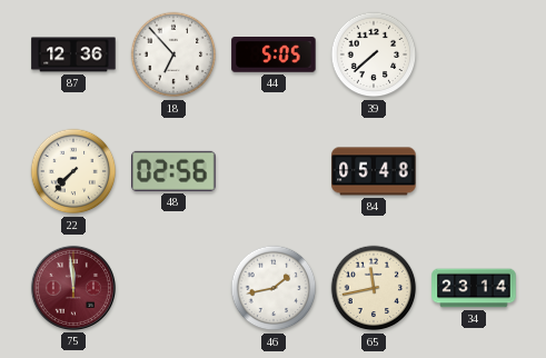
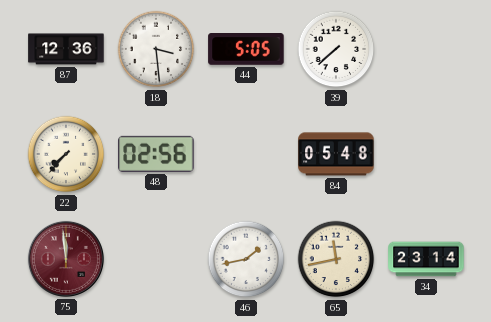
18: 6:53 -> 3:29
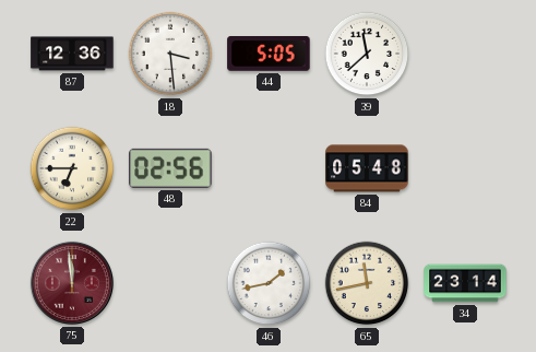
39: 7:38 -> 11:38
22: 7:37 -> 6:45
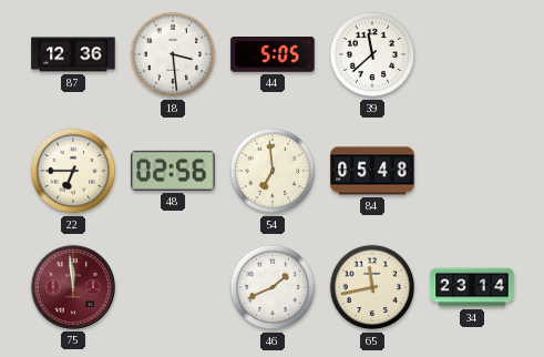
54: none -> 6:59
46: 1:43 -> 1:41
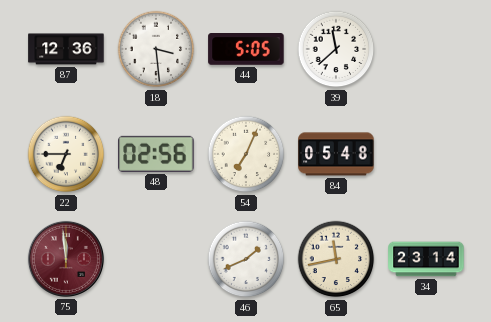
54: 6:59 -> 7:04
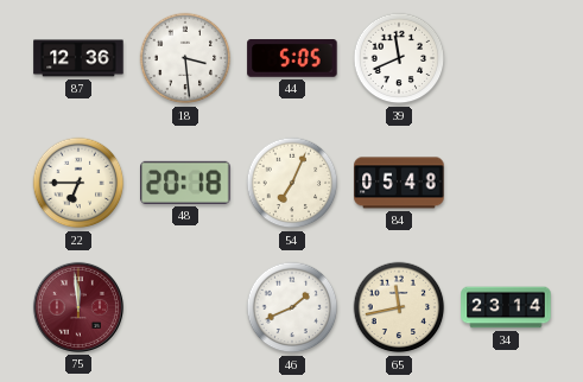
39: 11:38 -> 11:41
48: 02:56 -> 20:18
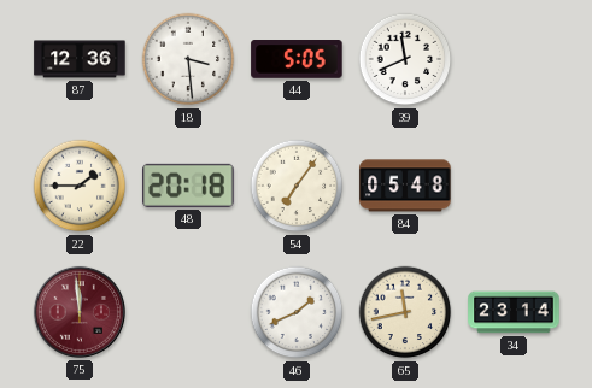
22: 6:45 -> 1:45
54: 7:04 -> 7:06
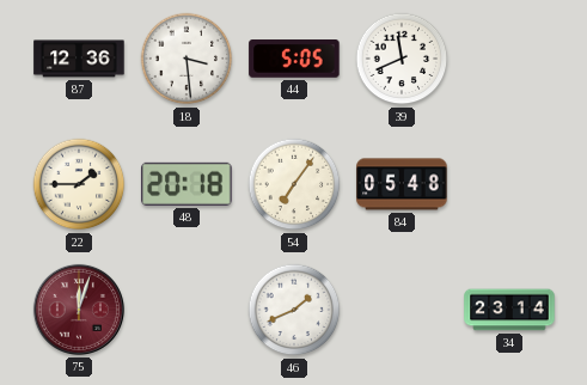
75: 11:59 -> 12:03
65: 11:43 -> none
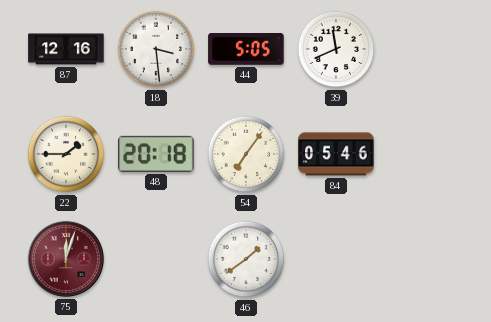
87: 12:36 -> 12:16
84: 05:48 -> 05:46
46: 1:41 -> 1:39
34: 23:14 -> none
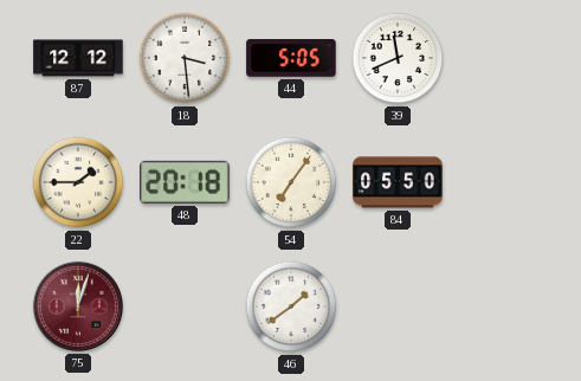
87: 12:16 -> 12:12
84: 05:46 -> 05:50
